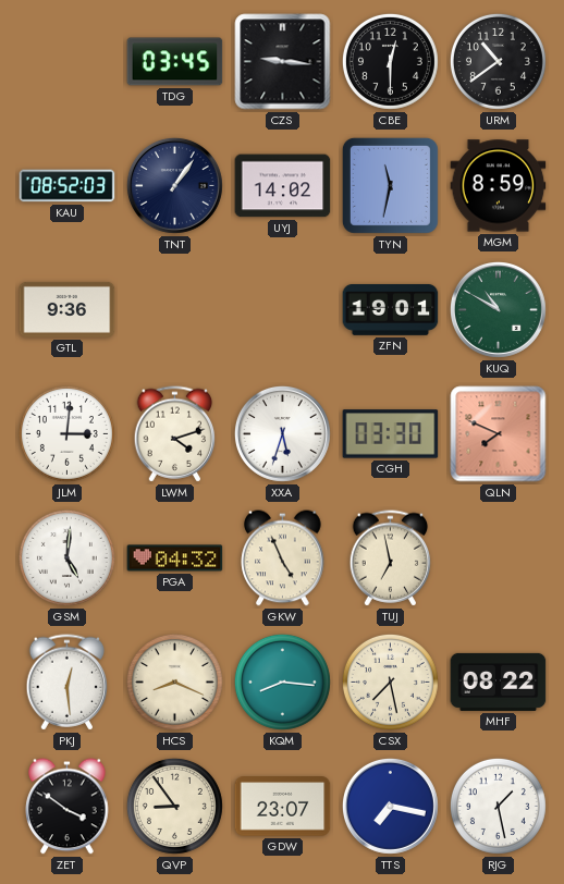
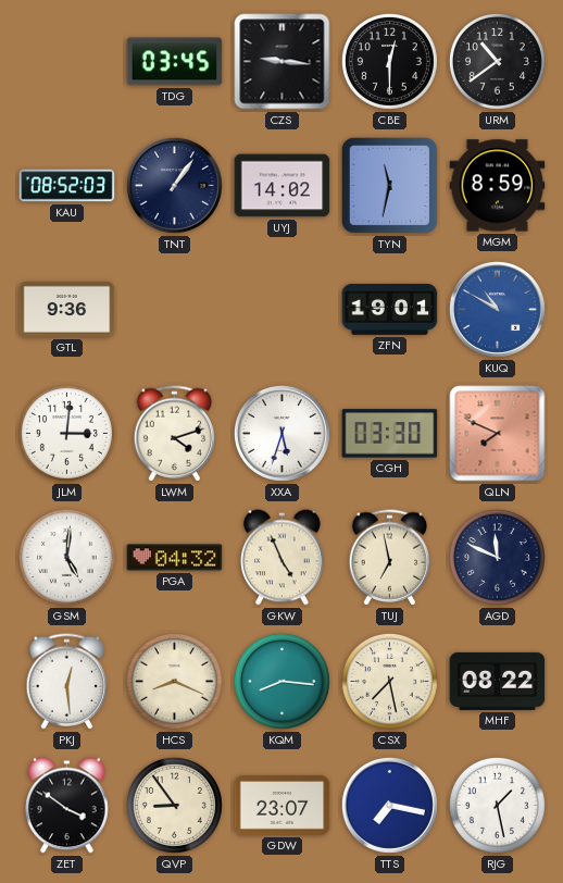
KUQ dial: green -> blue
AGD: none -> 11:49
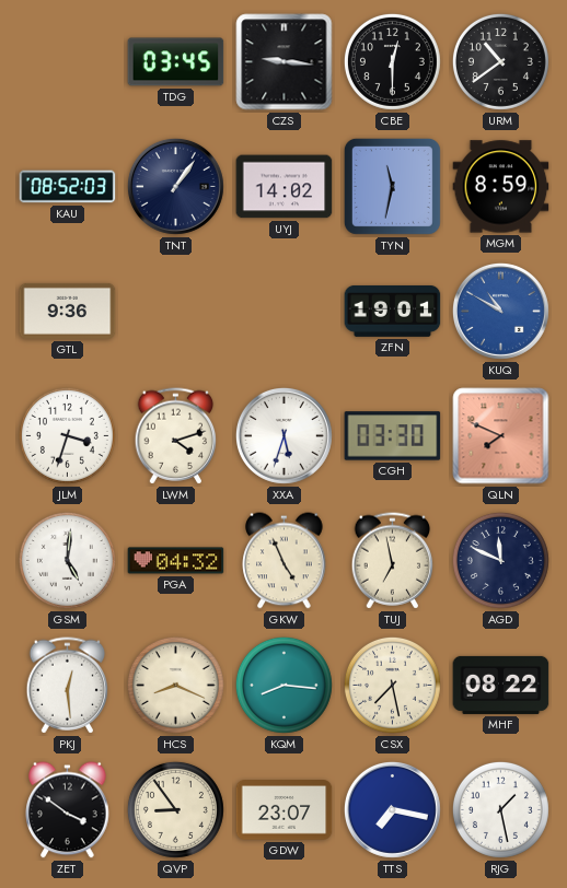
JLM: 3:01 -> 3:33
